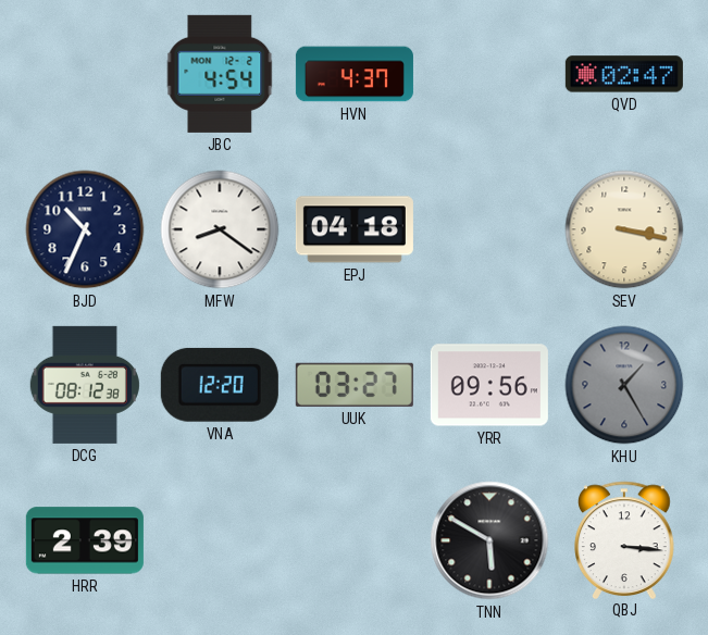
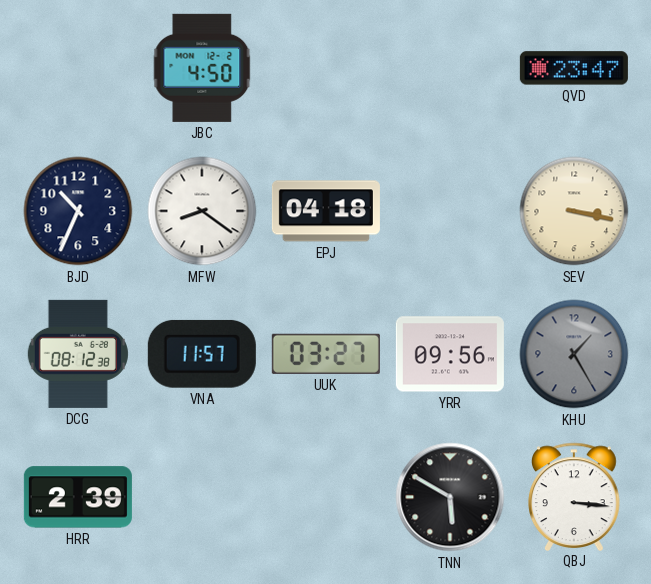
JBC: 4:54 -> 4:50
HVN: 4:37 -> none
QVD: 02:47 -> 23:47
VNA: 12:20 -> 11:57
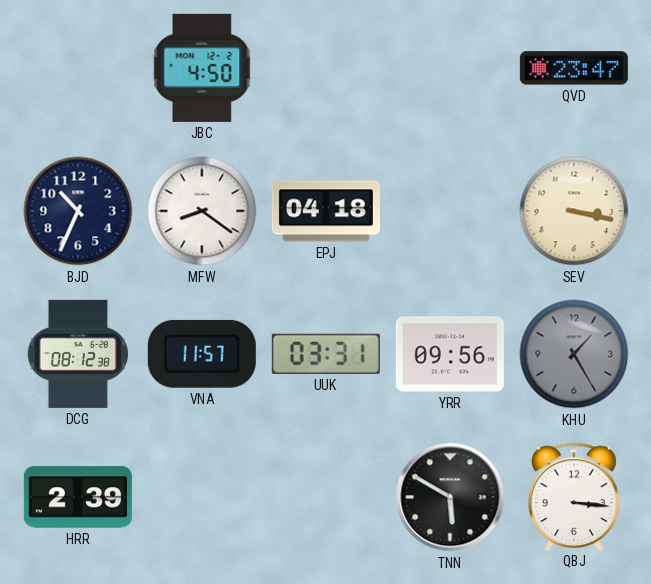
UUK: 03:27 -> 03:31
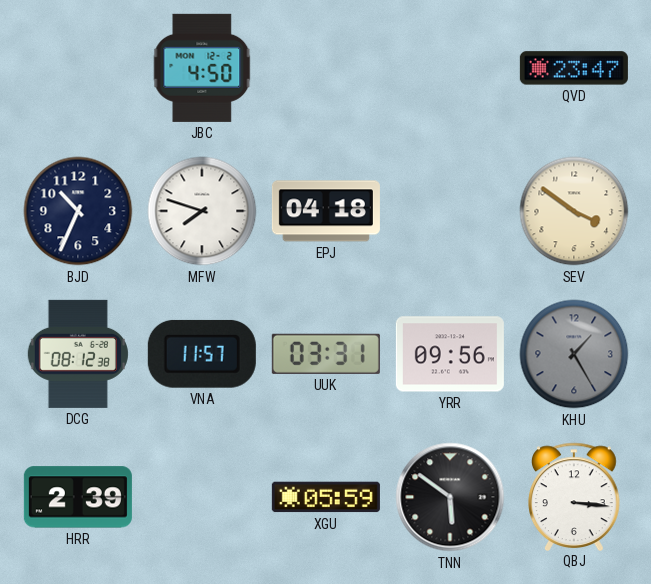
MFW: 8:21 -> 7:48
SEV: 3:17 -> 3:51
XGU: none -> 05:59
TNN: 5:50 -> 5:51
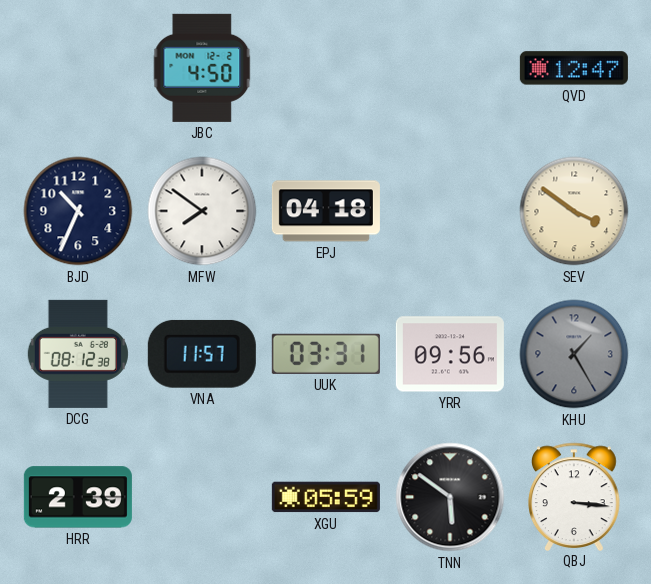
QVD: 23:47 -> 12:47
MFW: 7:48 -> 7:51
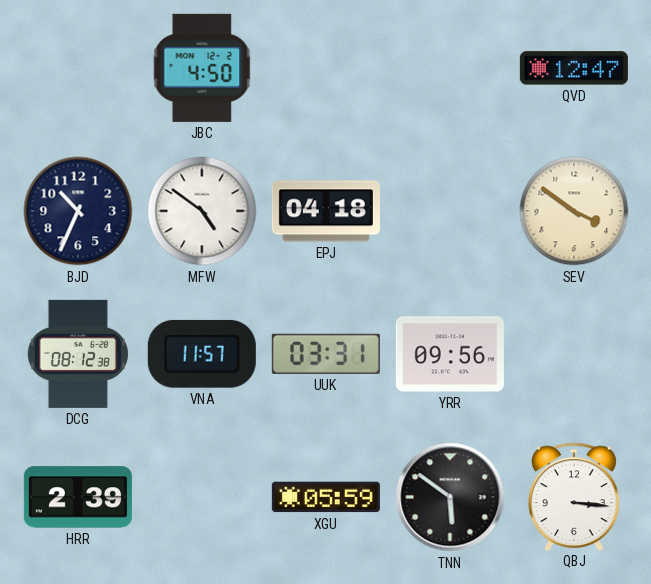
MFW: 7:51 -> 4:51
KHU: 1:25 -> none
